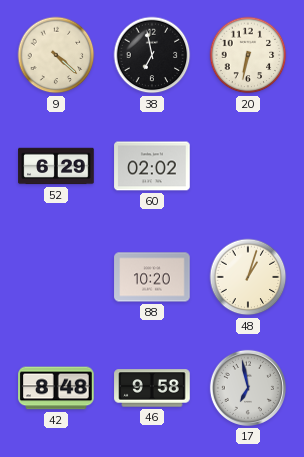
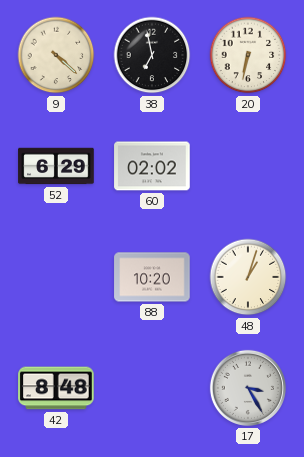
46: 9:58 -> none
17: 6:58 -> 3:25
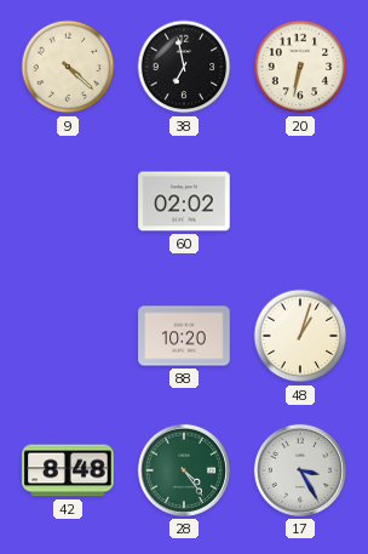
52: 6:29 -> none
28: none -> 4:24
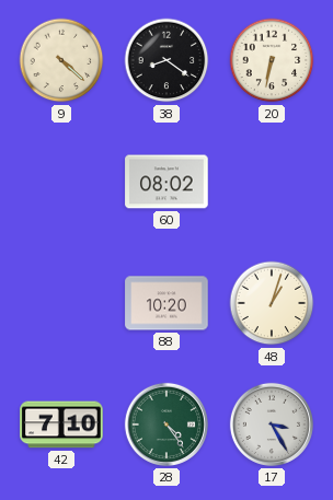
38: 6:58 -> 8:21
60: 02:02 -> 08:02
42: 8:48 -> 7:10
